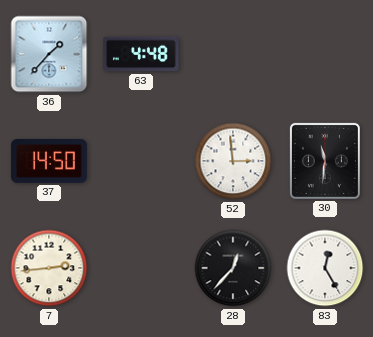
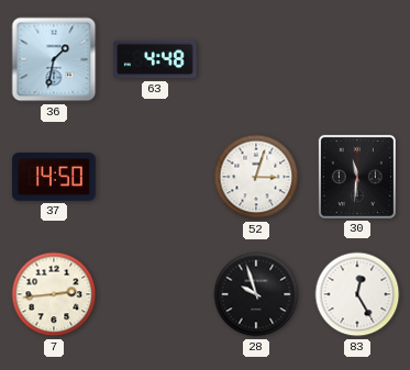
36: 1:37 -> 1:32
52: 2:59 -> 3:03
28: 12:37 -> 9:57
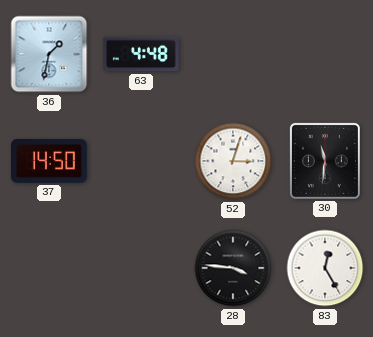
7: 2:44 -> none
28: 9:57 -> 3:46
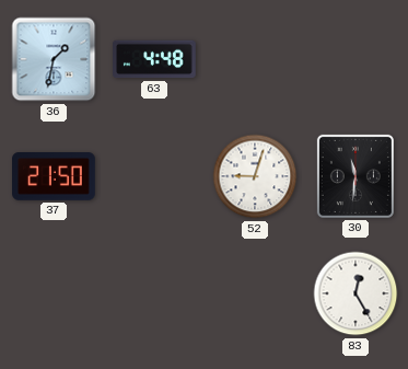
37: 14:50 -> 21:50
52: 3:03 -> 9:03
28: 3:46 -> none
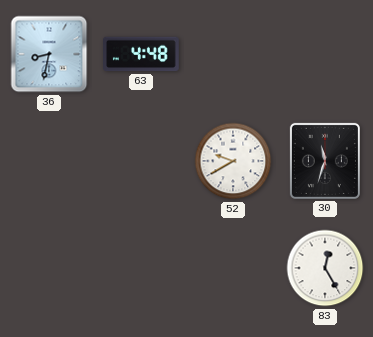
36: 1:32 -> 8:32
37: 21:50 -> none
52: 9:03 -> 9:40
30: 11:31 -> 11:33
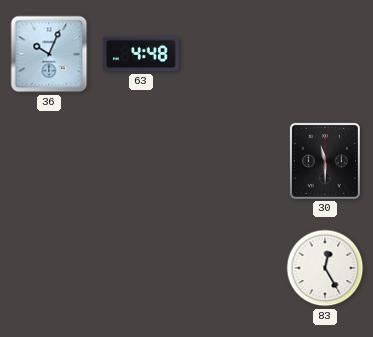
36: 8:32 -> 10:04
52: 9:40 -> none
30: 11:33 -> 11:30
